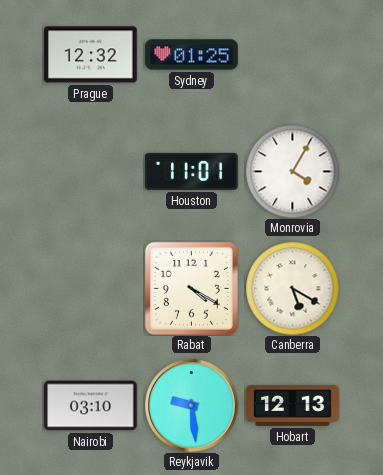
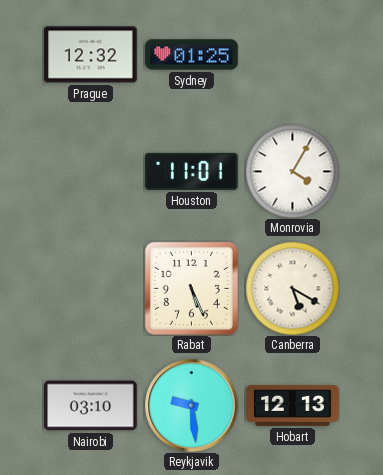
Rabat: 4:20 -> 5:26
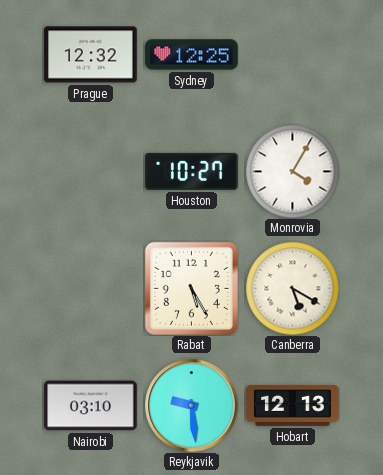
Sydney: 01:25 -> 12:25
Houston: 11:01 -> 10:27
Rabat: 5:26 -> 5:25
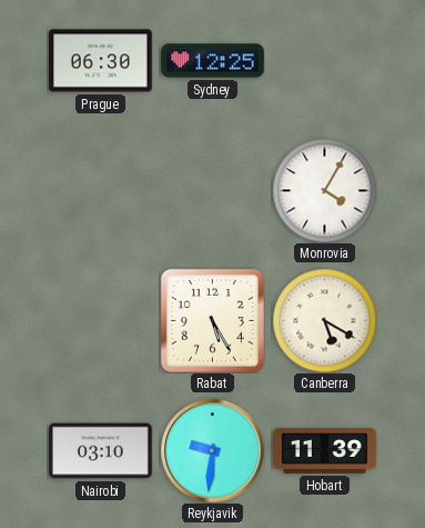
Prague: 12:32 -> 06:30
Houston: 10:27 -> none
Reykjavik: 9:29 -> 9:31
Hobart: 12:13 -> 11:39
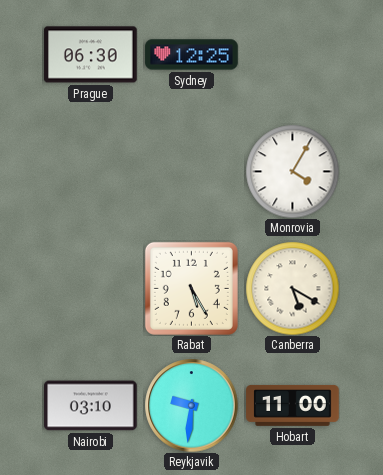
Hobart: 11:39 -> 11:00
